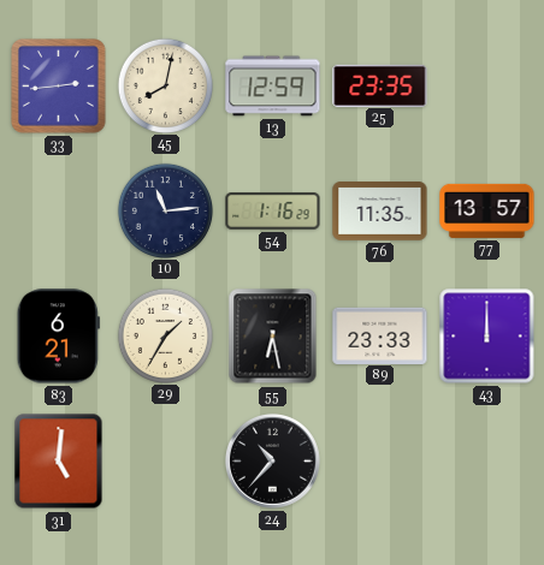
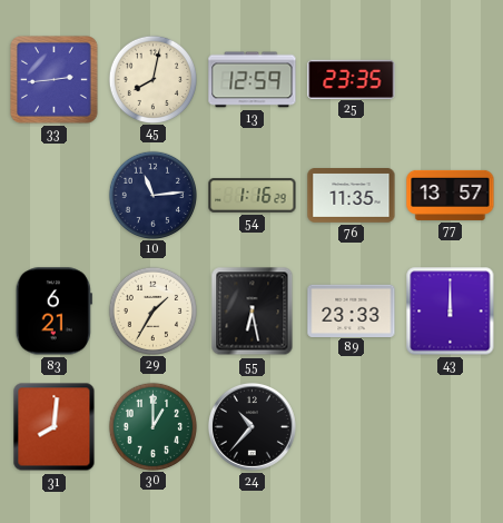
31: 5:01 -> 8:01
30: none -> 1:00
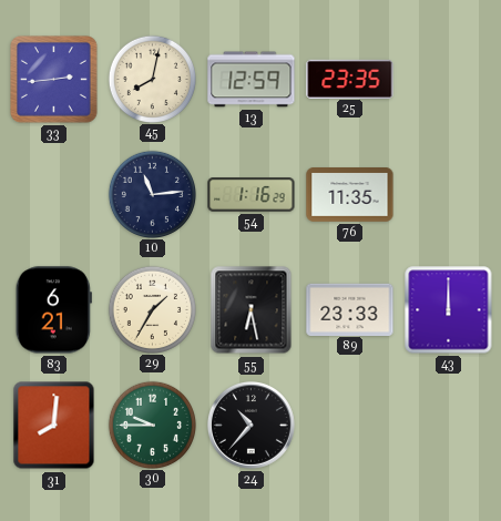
77: 13:57 -> none
30: 1:00 -> 9:45
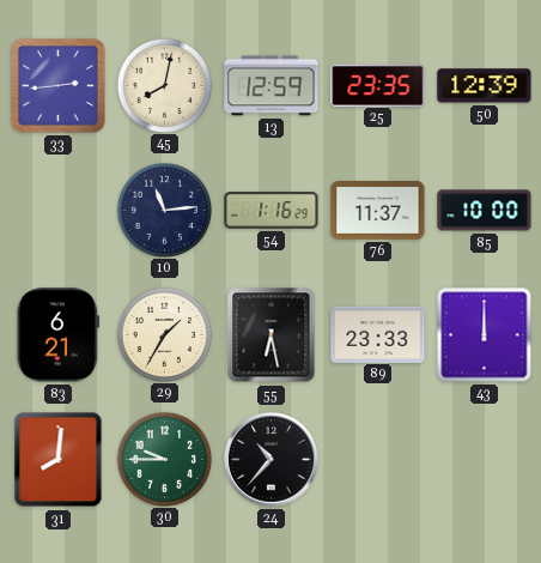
50: none -> 12:39
76: 11:35 -> 11:37
85: none -> 10:00
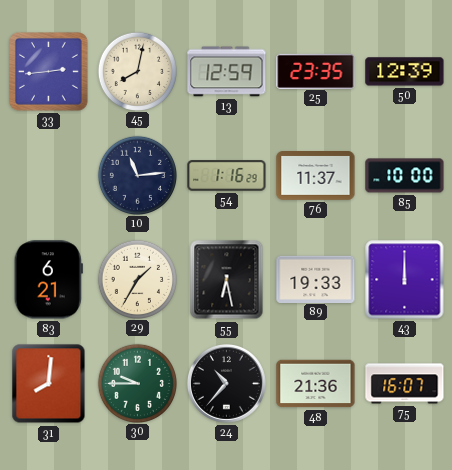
89: 23:33 -> 19:33
48: none -> 21:36
75: none -> 16:07
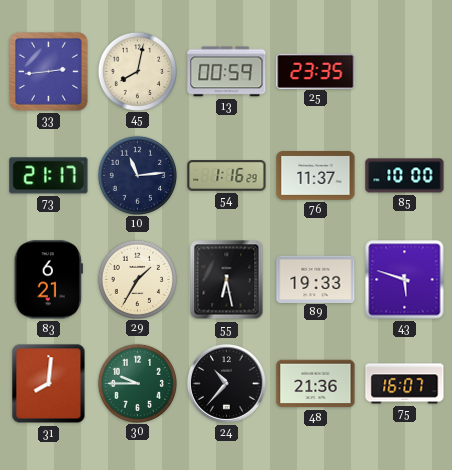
13: 12:59 -> 00:59
50: 12:39 -> none
73: none -> 21:17
43: 12:00 -> 5:48
